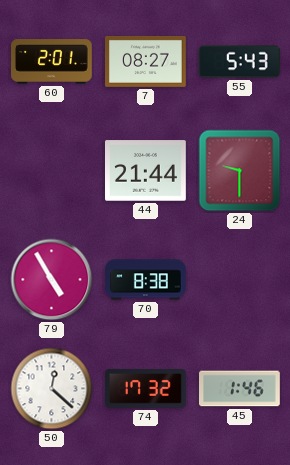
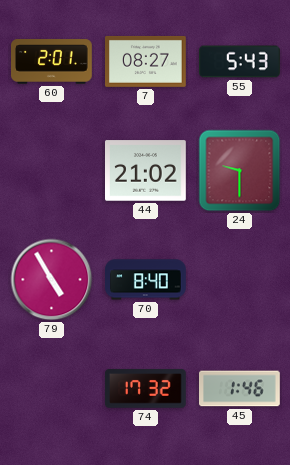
44: 21:44 -> 21:02
70: 8:38 -> 8:40
50: 12:22 -> none
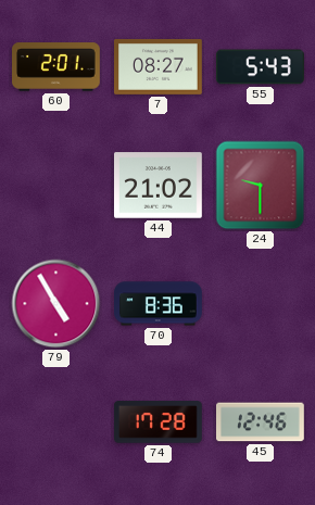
70: 8:40 -> 8:36
74: 17:32 -> 17:28
45: 1:46 -> 12:46
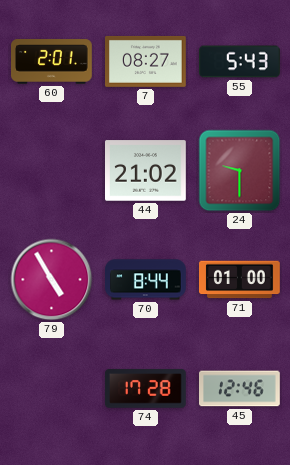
70: 8:36 -> 8:44
71: none -> 01:00
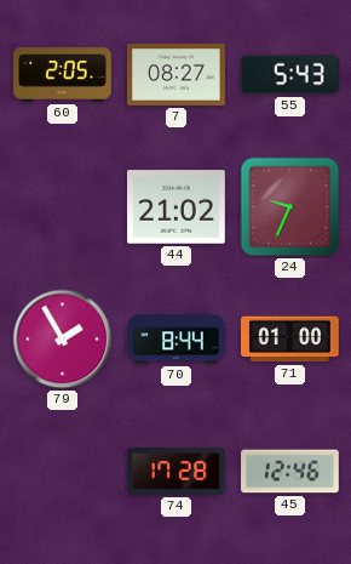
60: 2:01 -> 2:05
24: 9:30 -> 9:34
79: 4:55 -> 1:55
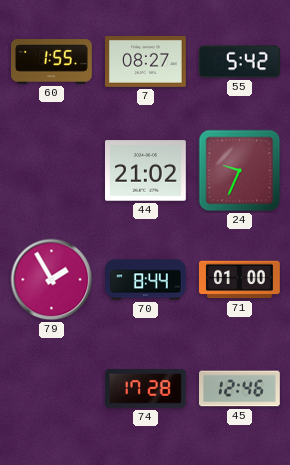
60: 2:05 -> 1:55
55: 5:43 -> 5:42
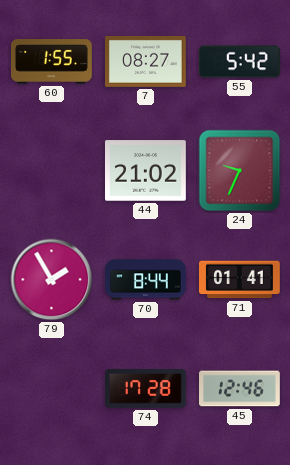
71: 01:00 -> 01:41
